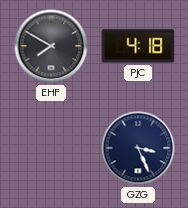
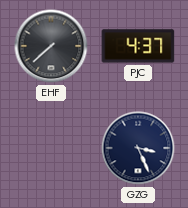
EHF: 7:50 -> 7:38
PJC: 4:18 -> 4:37
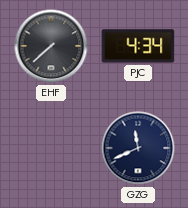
PJC: 4:37 -> 4:34
GZG: 3:26 -> 11:41
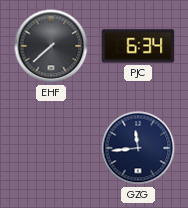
PJC: 4:34 -> 6:34
GZG: 11:41 -> 11:44
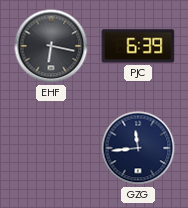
EHF: 7:38 -> 6:17
PJC: 6:34 -> 6:39
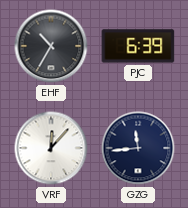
EHF: 6:17 -> 10:35
VRF: none -> 12:07
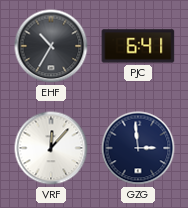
PJC: 6:39 -> 6:41
GZG: 11:44 -> 2:59
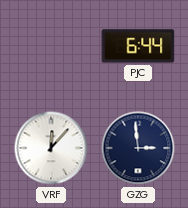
EHF: 10:35 -> none
PJC: 6:41 -> 6:44
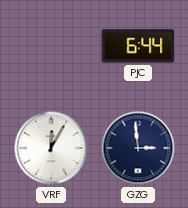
VRF: 12:07 -> 12:05
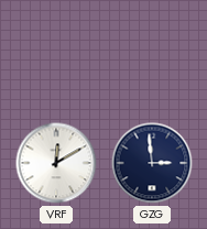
PJC: 6:44 -> none
VRF: 12:05 -> 12:10
